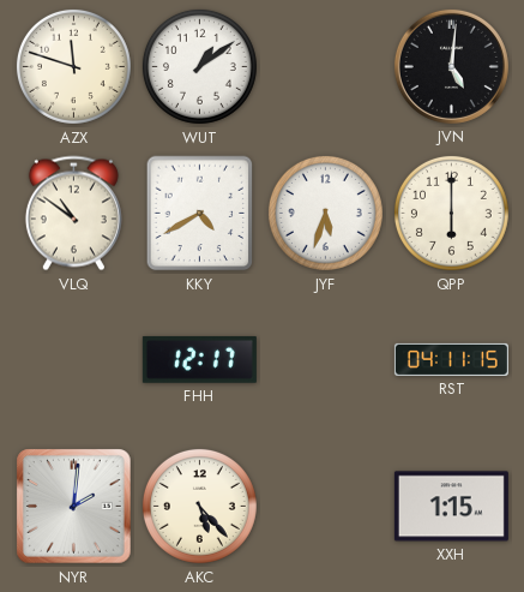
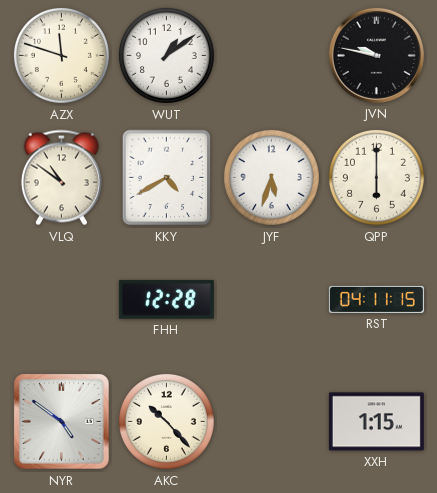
JVN: 5:01 -> 9:47
FHH: 12:17 -> 12:28
NYR: 2:01 -> 4:51
AKC: 5:23 -> 10:23
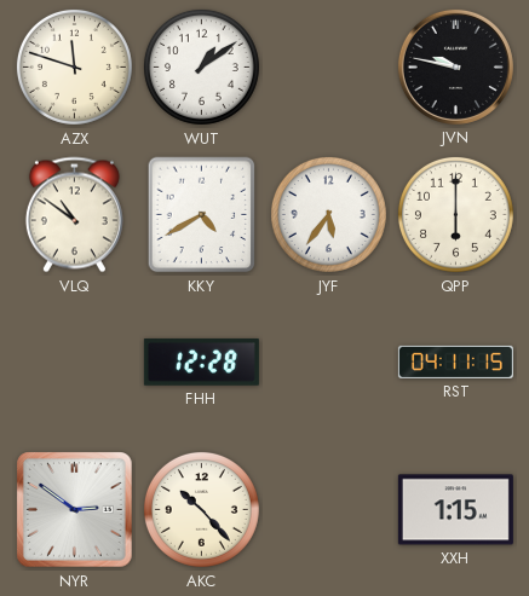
JYF: 5:33 -> 5:36
NYR: 4:51 -> 2:51
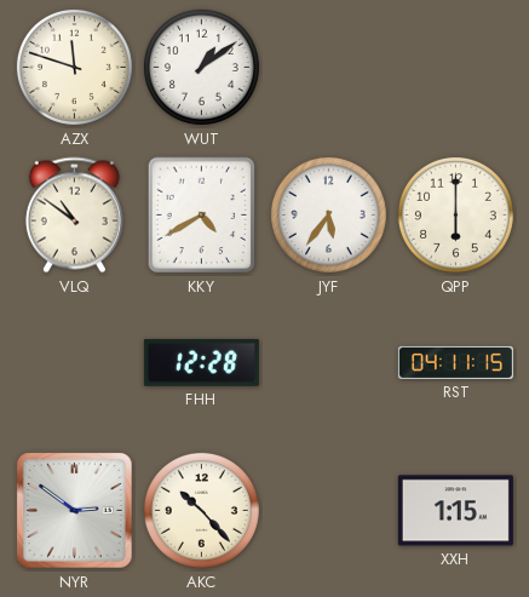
JVN: 9:47 -> none
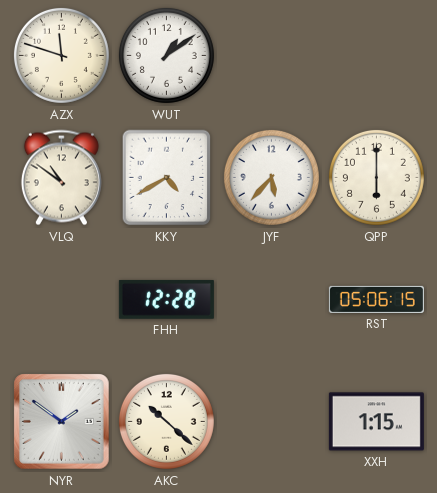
JYF: 5:36 -> 5:37
RST: 04:11 -> 05:06
NYR: 2:51 -> 1:51
AKC: 10:23 -> 10:22
